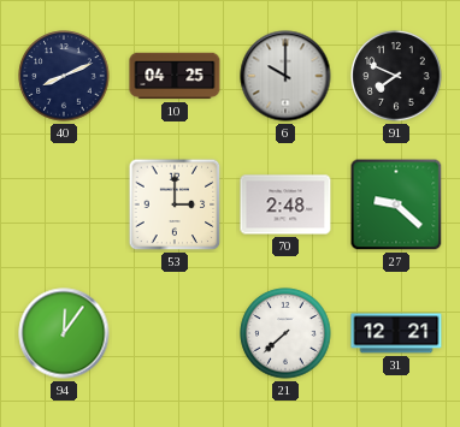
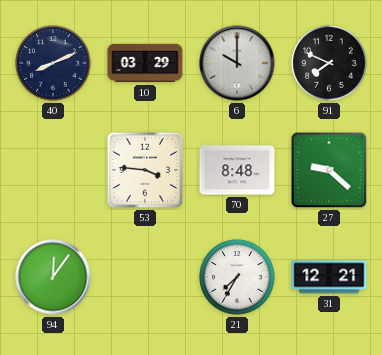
10: 04:25 -> 03:29
53: 3:00 -> 3:46
70: 2:48 -> 8:48
21: 7:38 -> 7:35
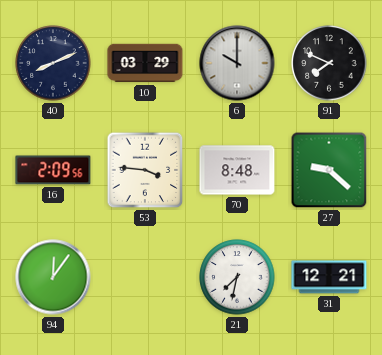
16: none -> 2:09
21: 7:35 -> 7:32
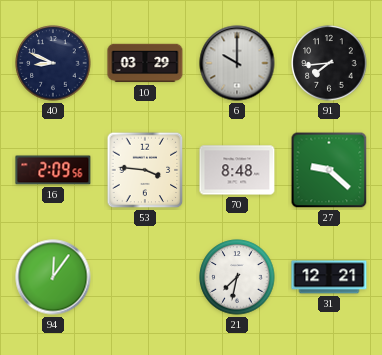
40: 8:11 -> 8:49
91: 7:49 -> 7:44
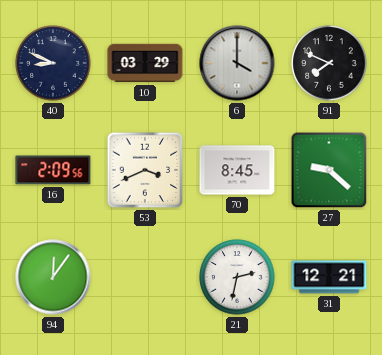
6: 10:00 -> 4:00
91: 7:44 -> 7:49
53: 3:46 -> 3:41
70: 8:48 -> 8:45
21: 7:32 -> 2:32
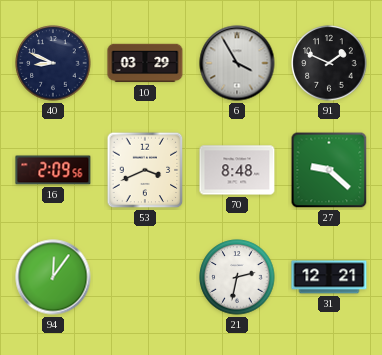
6: 4:00 -> 3:55
91: 7:49 -> 1:49
70: 8:45 -> 8:48
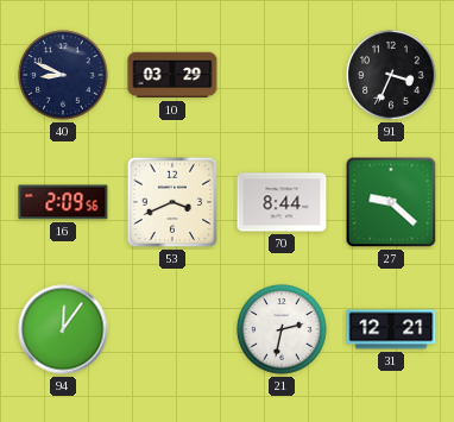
6: 3:55 -> none
91: 1:49 -> 3:34
70: 8:48 -> 8:44
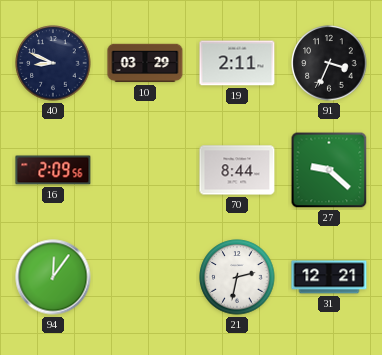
19: none -> 2:11
53: 3:41 -> none
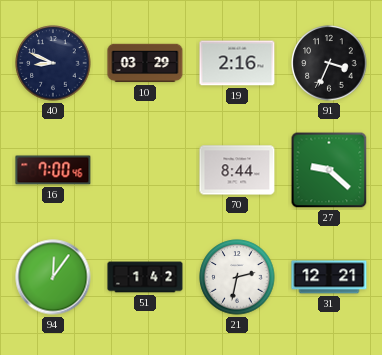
19: 2:11 -> 2:16
16: 2:09 -> 7:00
51: none -> 1:42
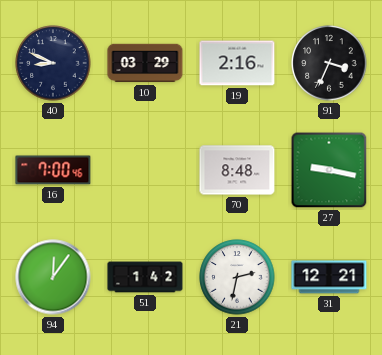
70: 8:44 -> 8:48
27: 9:22 -> 9:17
